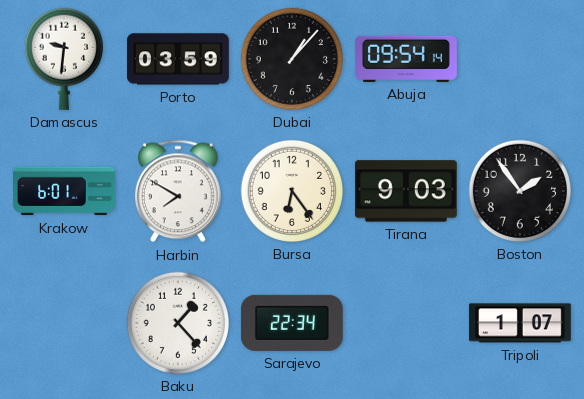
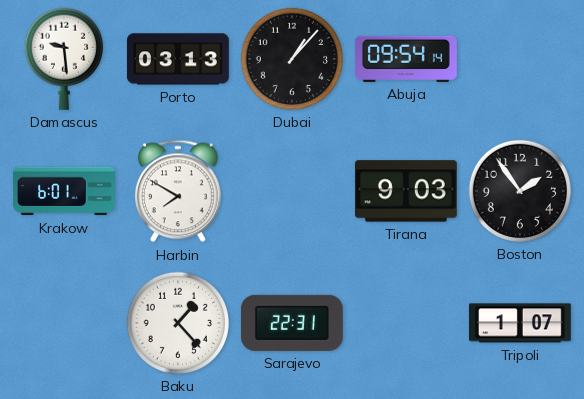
Damascus: 9:31 -> 9:29
Porto: 03:59 -> 03:13
Bursa: 6:24 -> none
Sarajevo: 22:34 -> 22:31
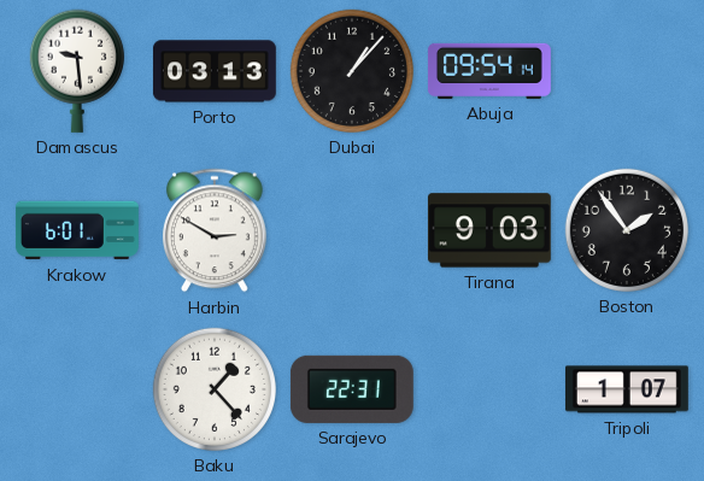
Harbin: 7:50 -> 2:50
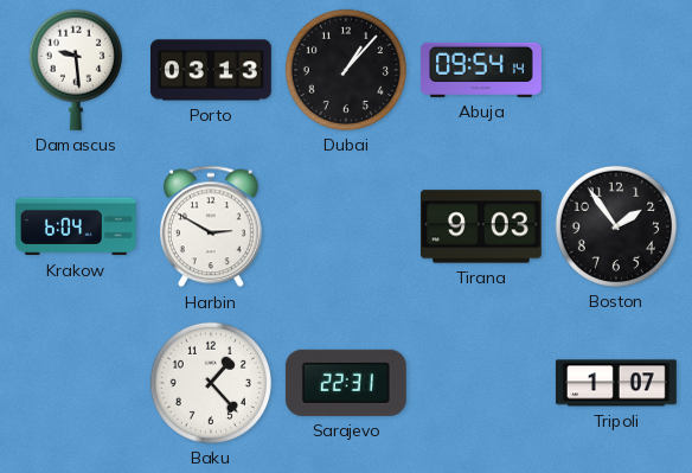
Krakow: 6:01 -> 6:04
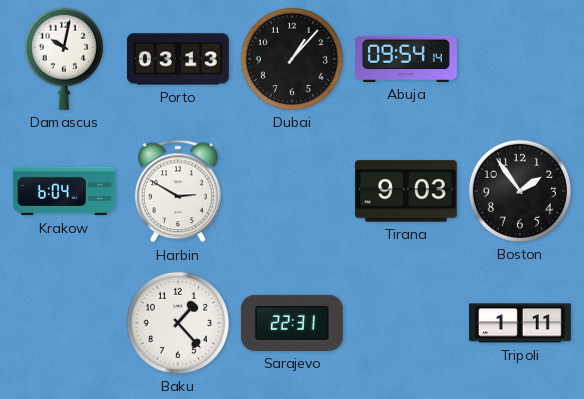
Damascus: 9:29 -> 10:02
Tripoli: 1:07 -> 1:11
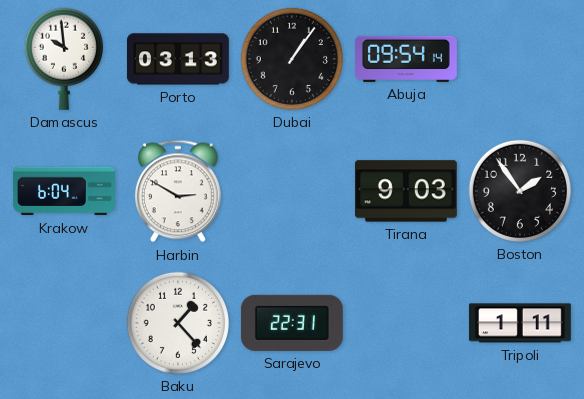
Damascus: 10:02 -> 9:59
Dubai: 1:07 -> 1:06
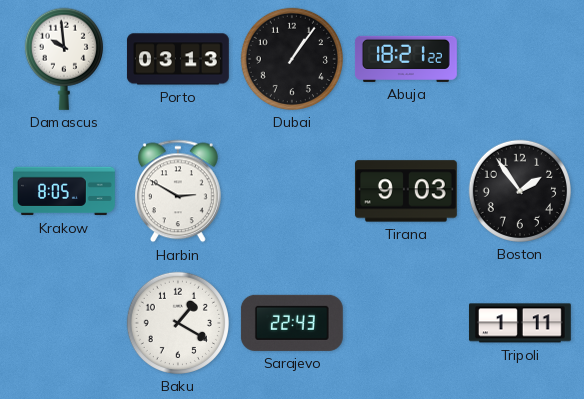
Abuja: 09:54 -> 18:21
Krakow: 6:04 -> 8:05
Baku: 1:23 -> 1:20
Sarajevo: 22:31 -> 22:43
